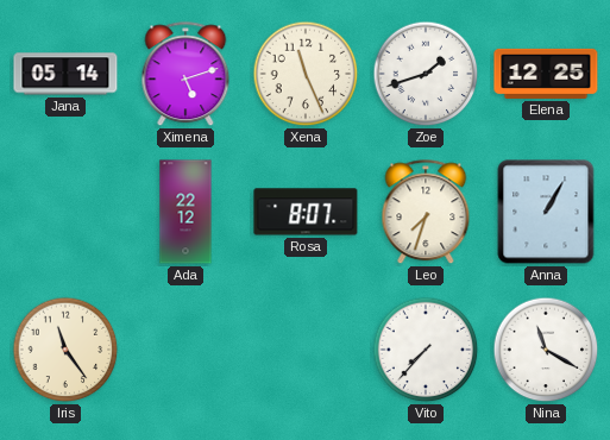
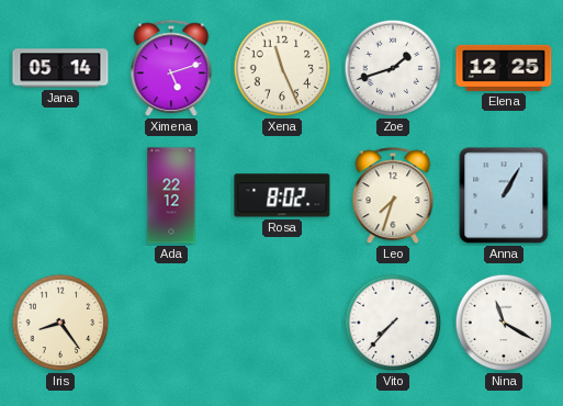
Rosa: 8:07 -> 8:02
Iris: 11:24 -> 8:24
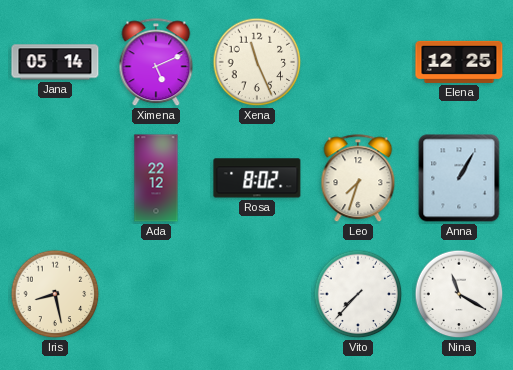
Ximena: 5:12 -> 5:11
Zoe: 1:42 -> none
Iris: 8:24 -> 8:28
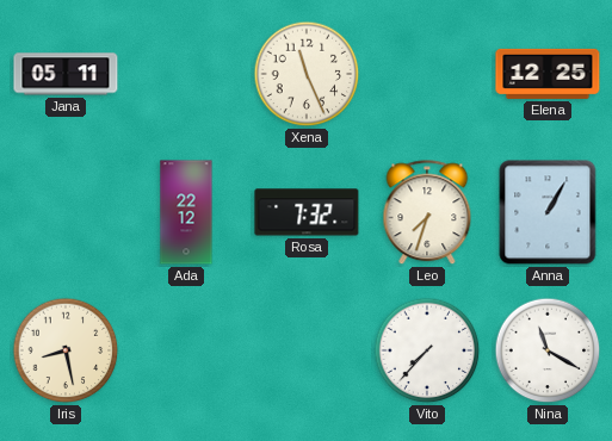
Jana: 05:14 -> 05:11
Ximena: 5:11 -> none
Rosa: 8:02 -> 7:32
